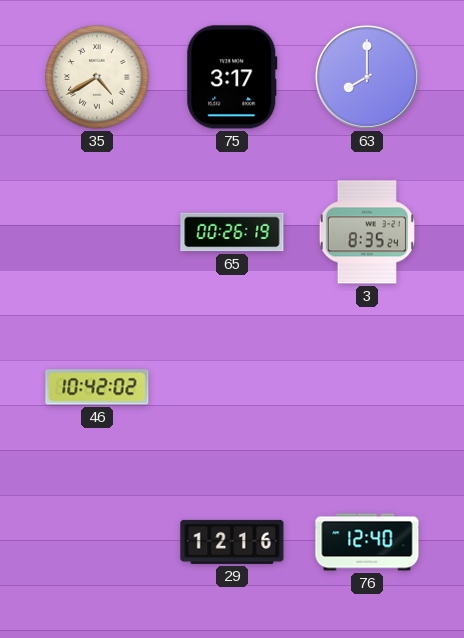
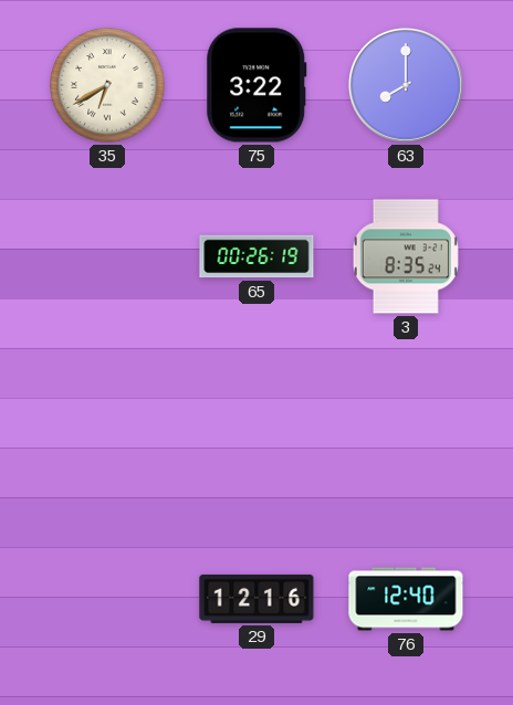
35: 4:40 -> 6:40
75: 3:17 -> 3:22
46: 10:42 -> none
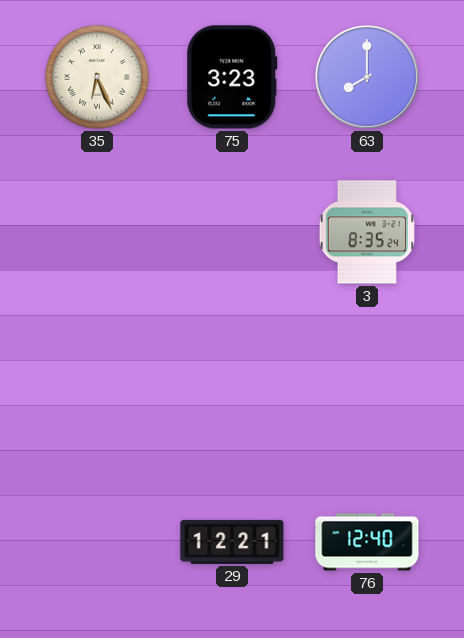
35: 6:40 -> 6:26
75: 3:22 -> 3:23
65: 00:26 -> none
29: 12:16 -> 12:21
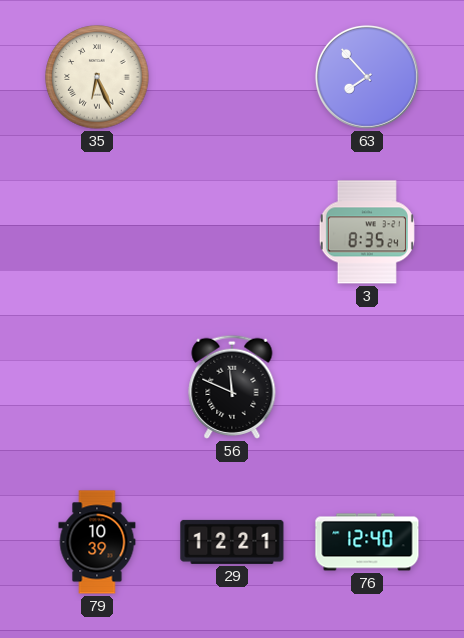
75: 3:23 -> none
63: 8:00 -> 7:53
56: none -> 11:49
79: none -> 10:39
